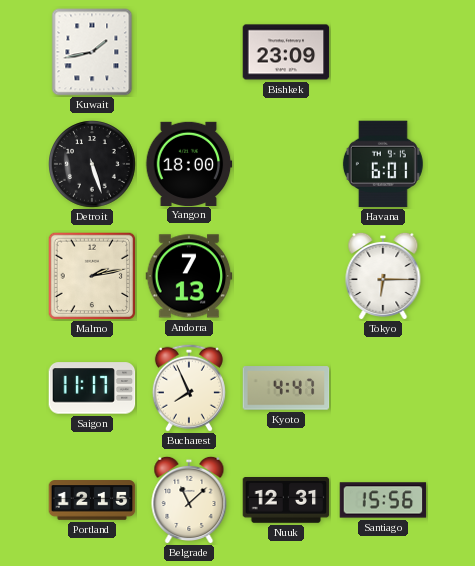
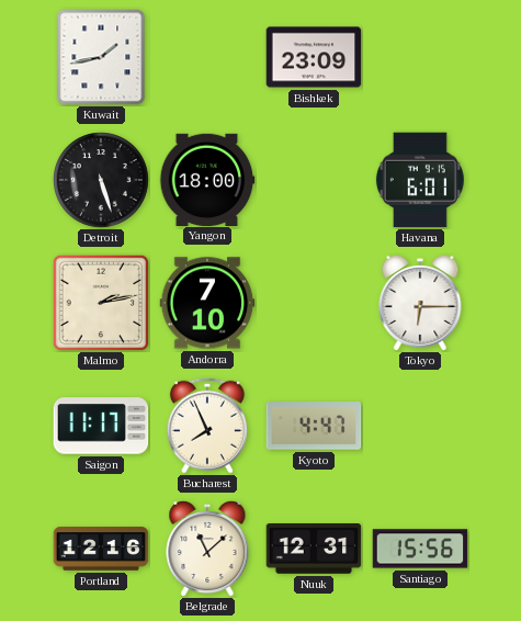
Andorra: 7:13 -> 7:10
Portland: 12:15 -> 12:16
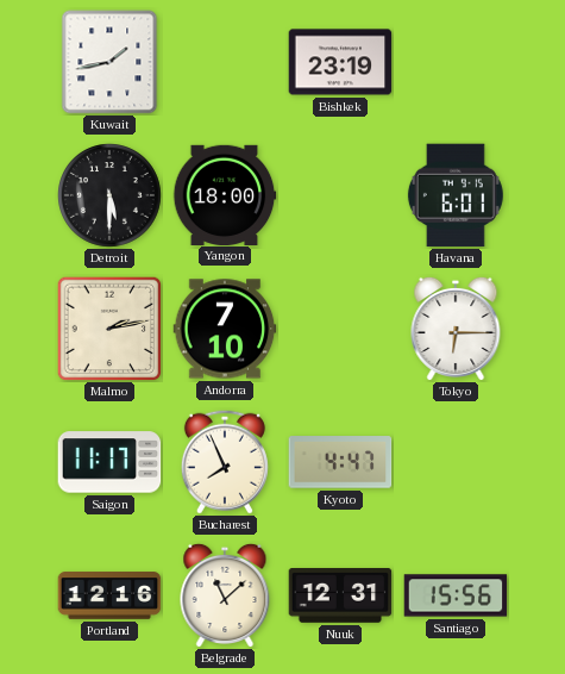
Bishkek: 23:09 -> 23:19
Detroit: 5:27 -> 5:30
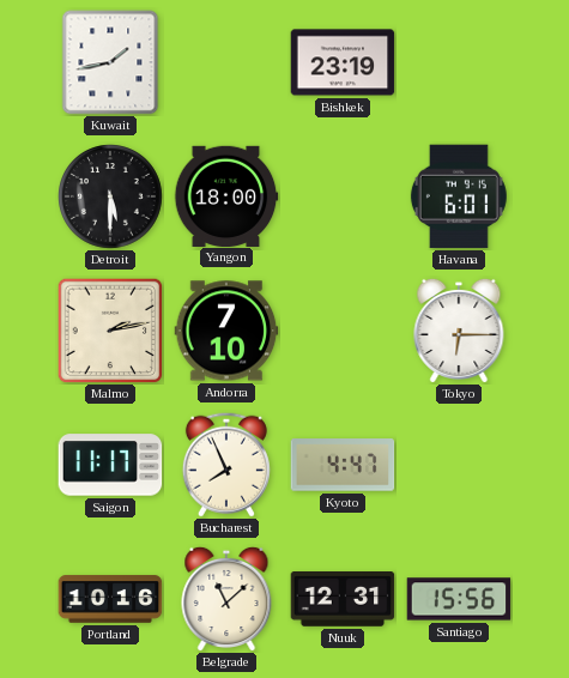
Portland: 12:16 -> 10:16
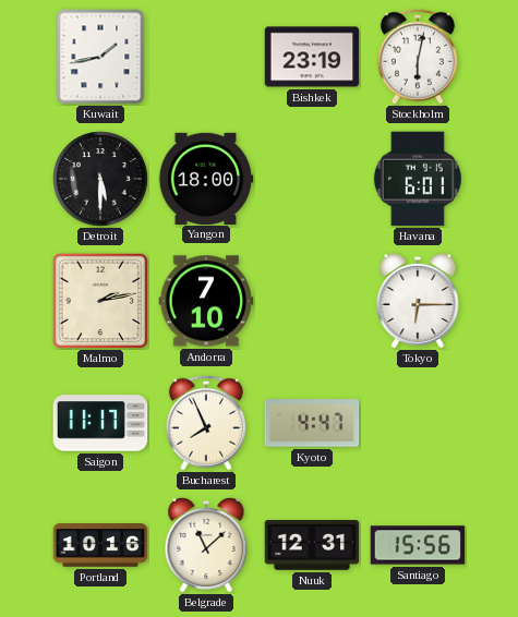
Stockholm: none -> 6:02
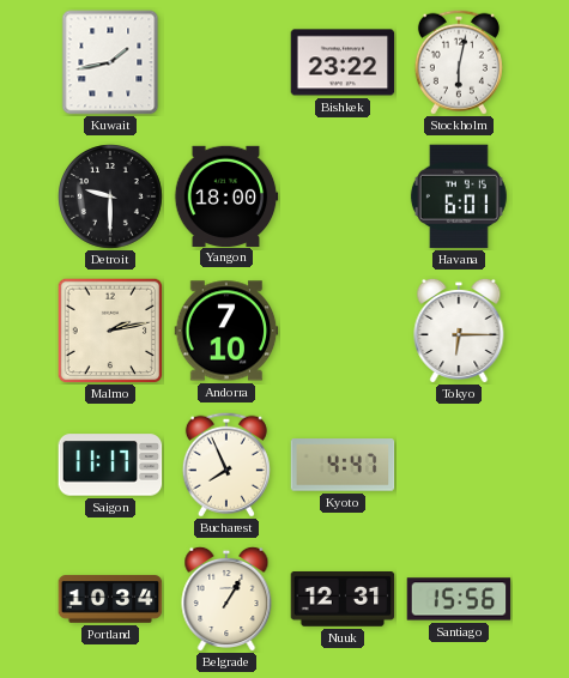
Bishkek: 23:19 -> 23:22
Detroit: 5:30 -> 9:30
Portland: 10:16 -> 10:34
Belgrade: 11:08 -> 1:05
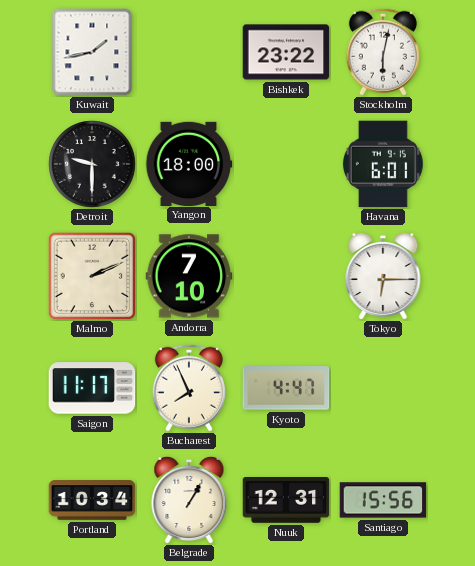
Malmo: 2:13 -> 2:11
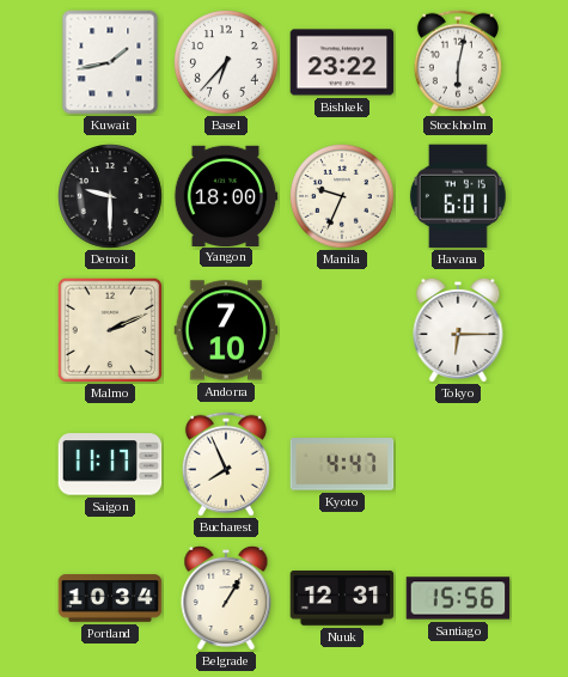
Basel: none -> 6:37
Manila: none -> 9:34
